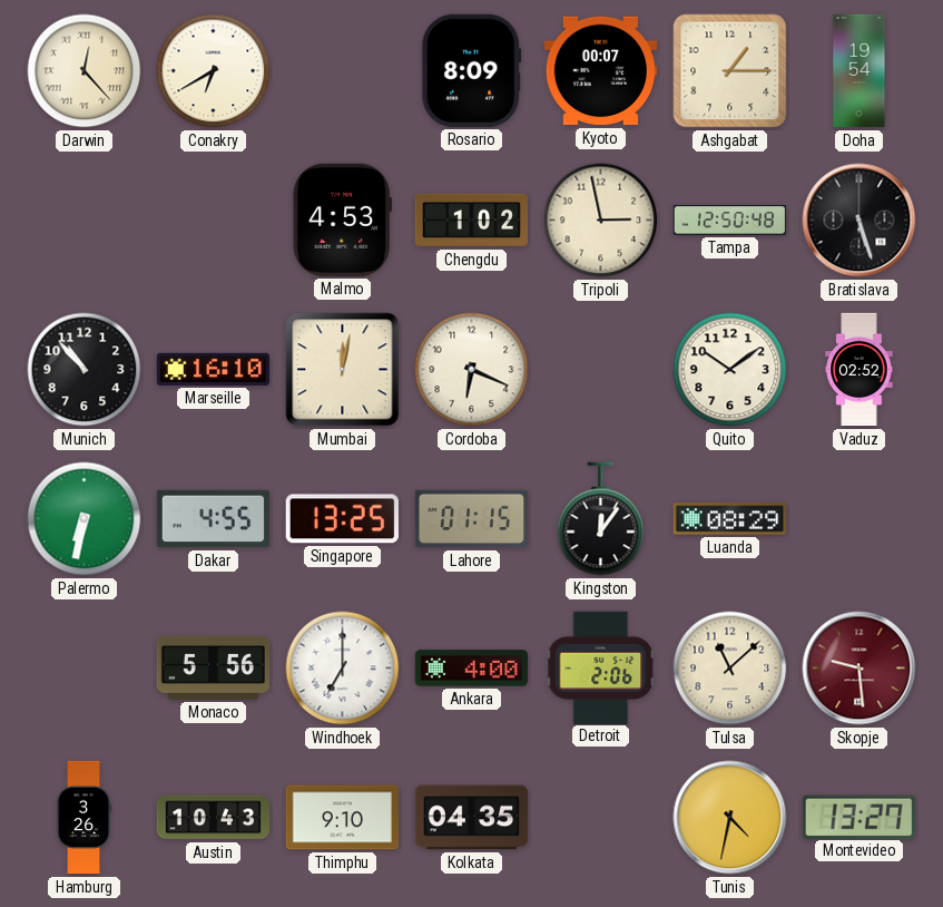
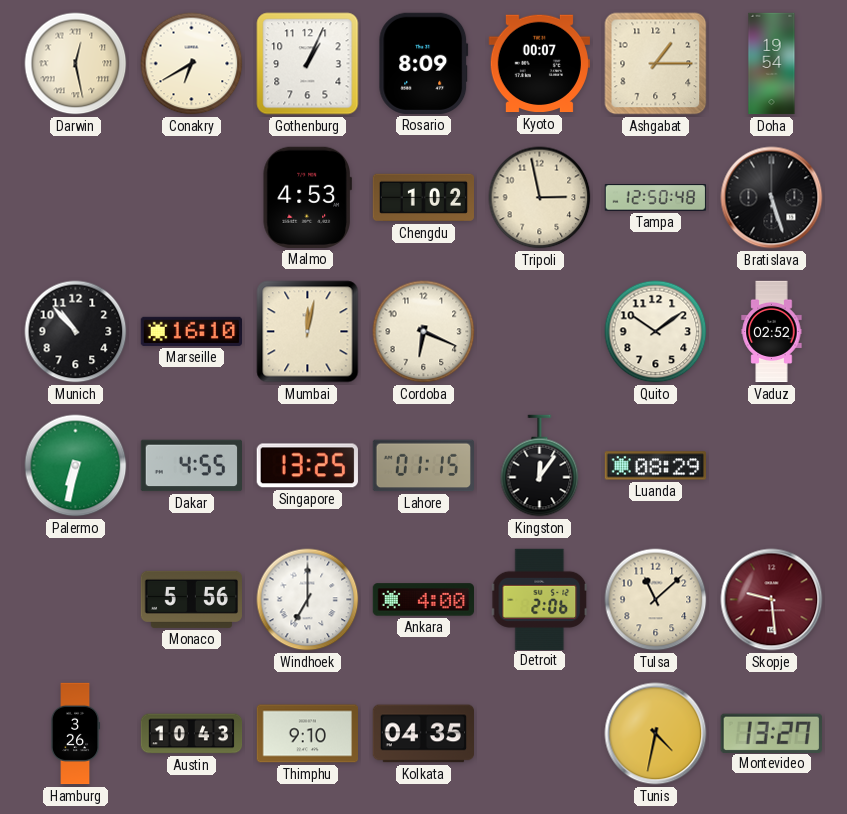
Darwin: 12:23 -> 12:28
Gothenburg: none -> 1:04
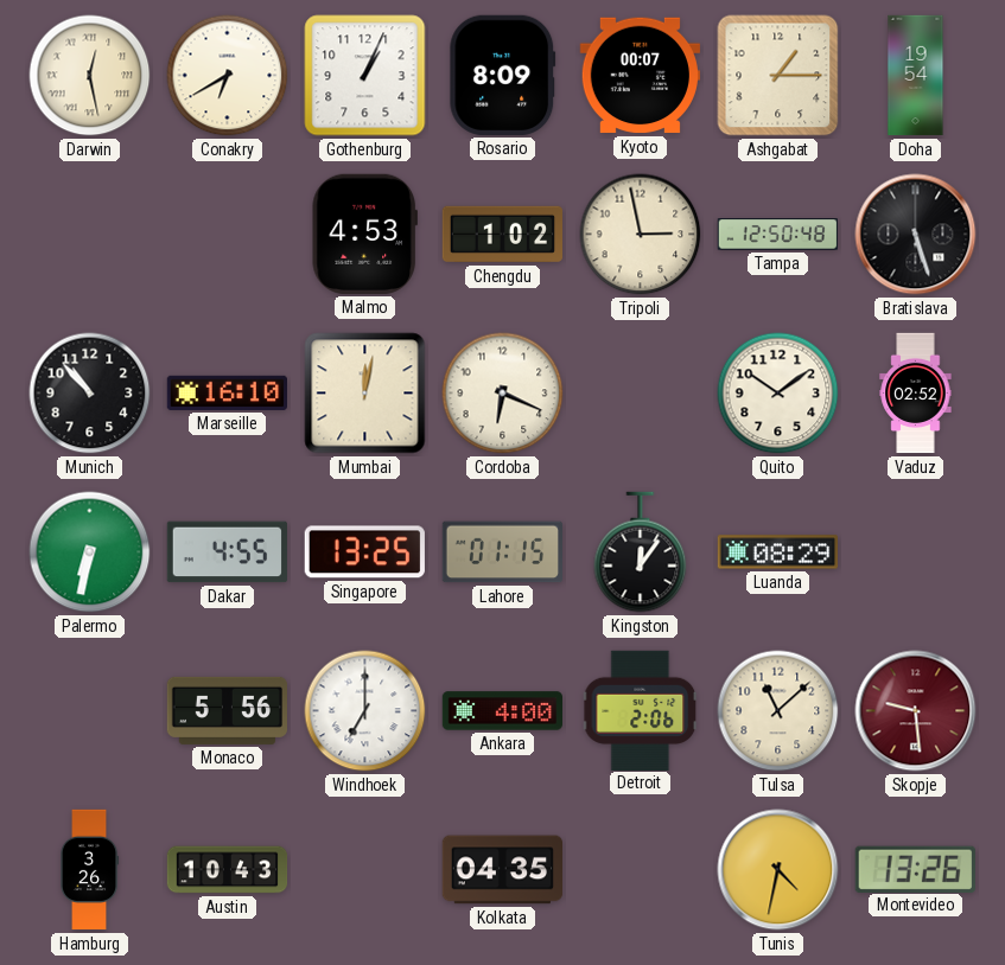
Thimphu: 9:10 -> none
Montevideo: 13:27 -> 13:26
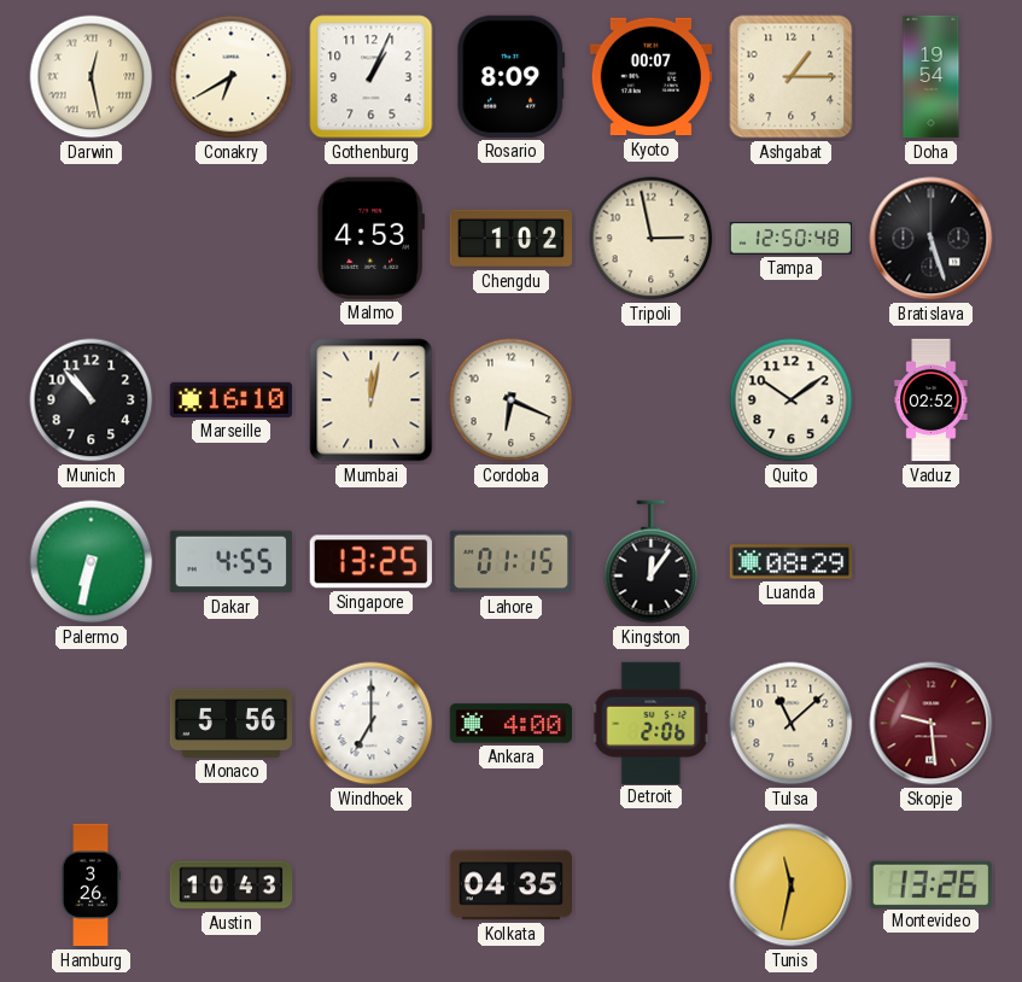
Tunis: 4:32 -> 11:32
